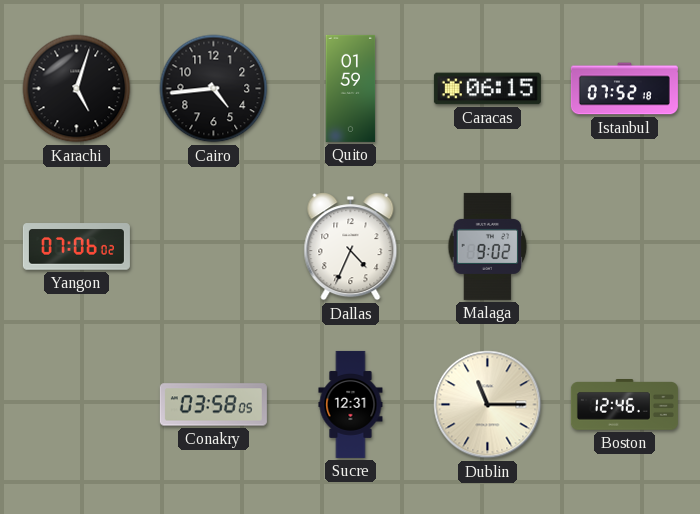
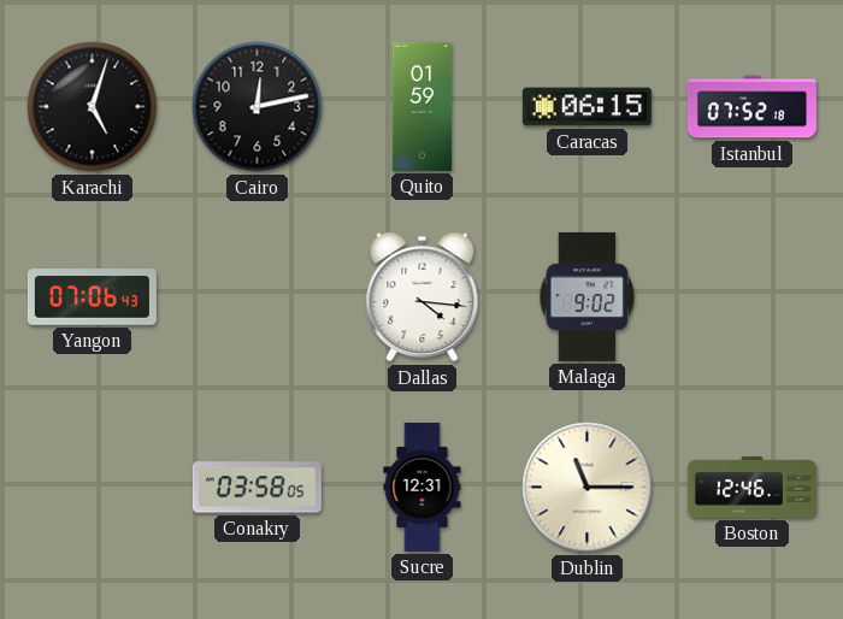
Cairo: 4:44 -> 12:13
Yangon: 07:06:02 -> 07:06:43
Dallas: 4:34 -> 4:16
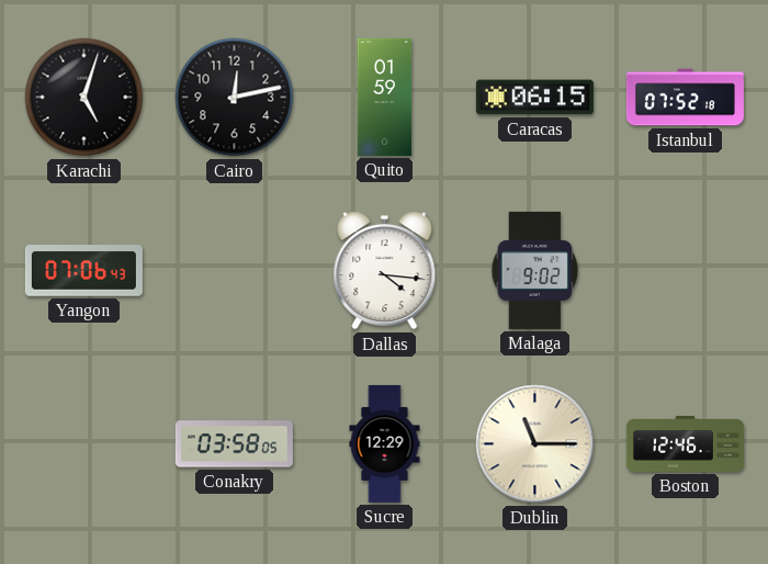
Sucre: 12:31 -> 12:29
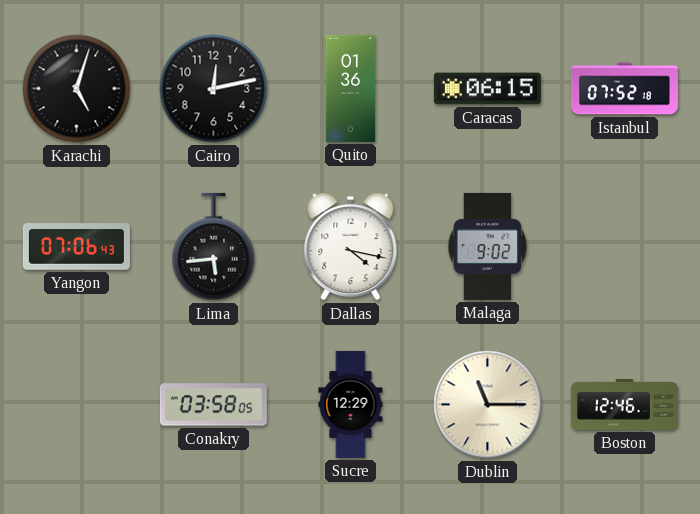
Quito: 01:59 -> 01:36
Lima: none -> 5:44
Dallas: 4:16 -> 4:17
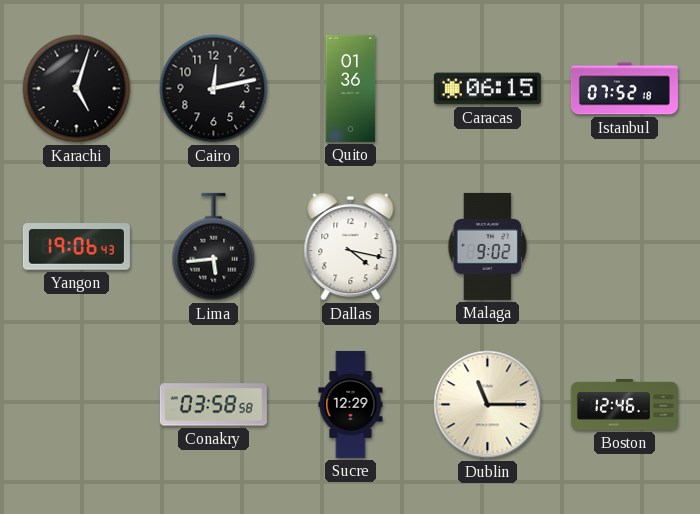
Yangon: 07:06 -> 19:06
Conakry: 03:58:05 -> 03:58:58
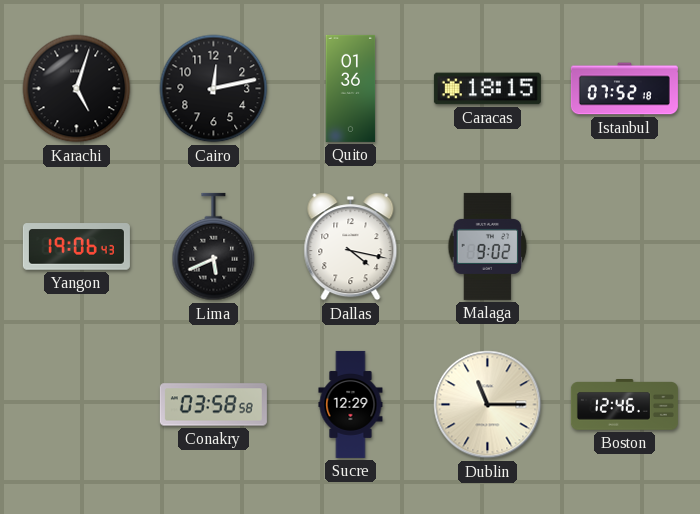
Caracas: 06:15 -> 18:15
Lima: 5:44 -> 5:41
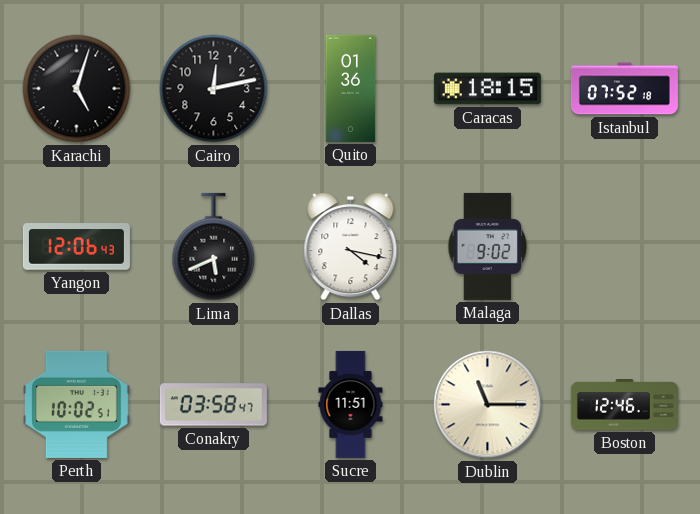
Yangon: 19:06 -> 12:06
Perth: none -> 10:02
Conakry: 03:58:58 -> 03:58:47
Sucre: 12:29 -> 11:51
